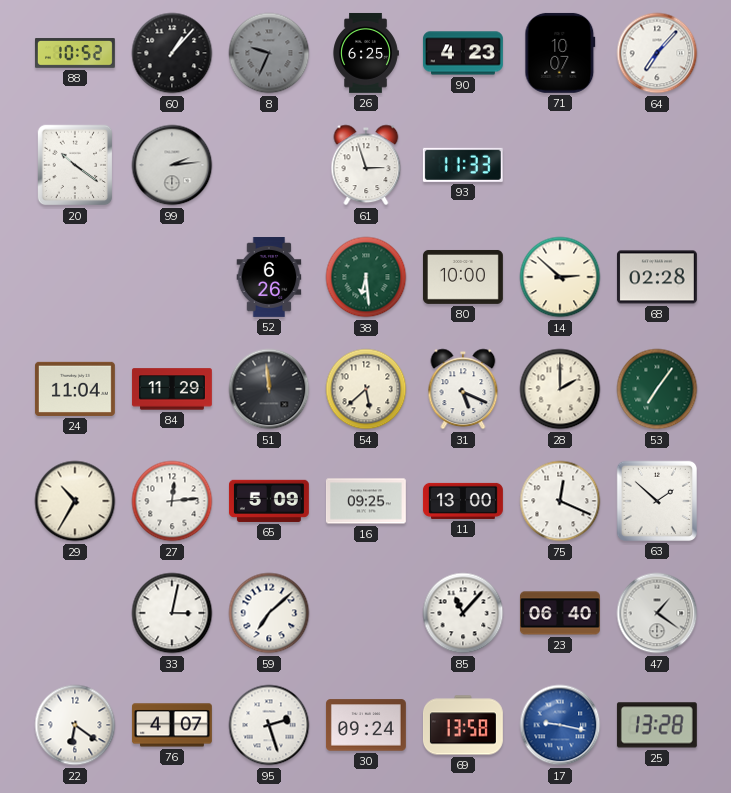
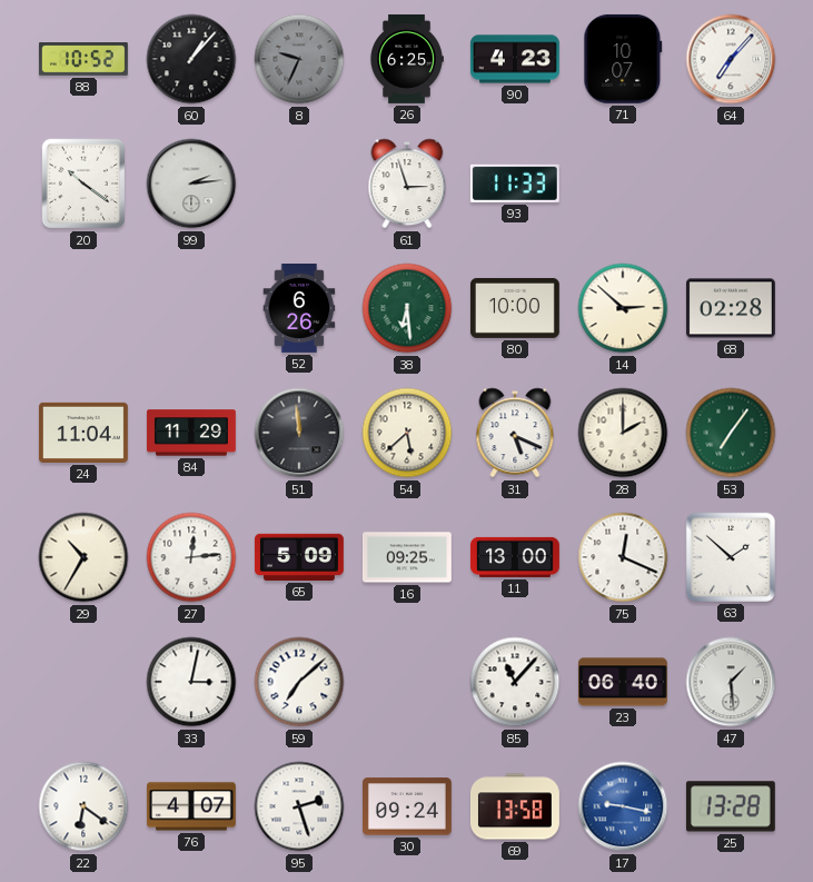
47: 1:21 -> 1:29
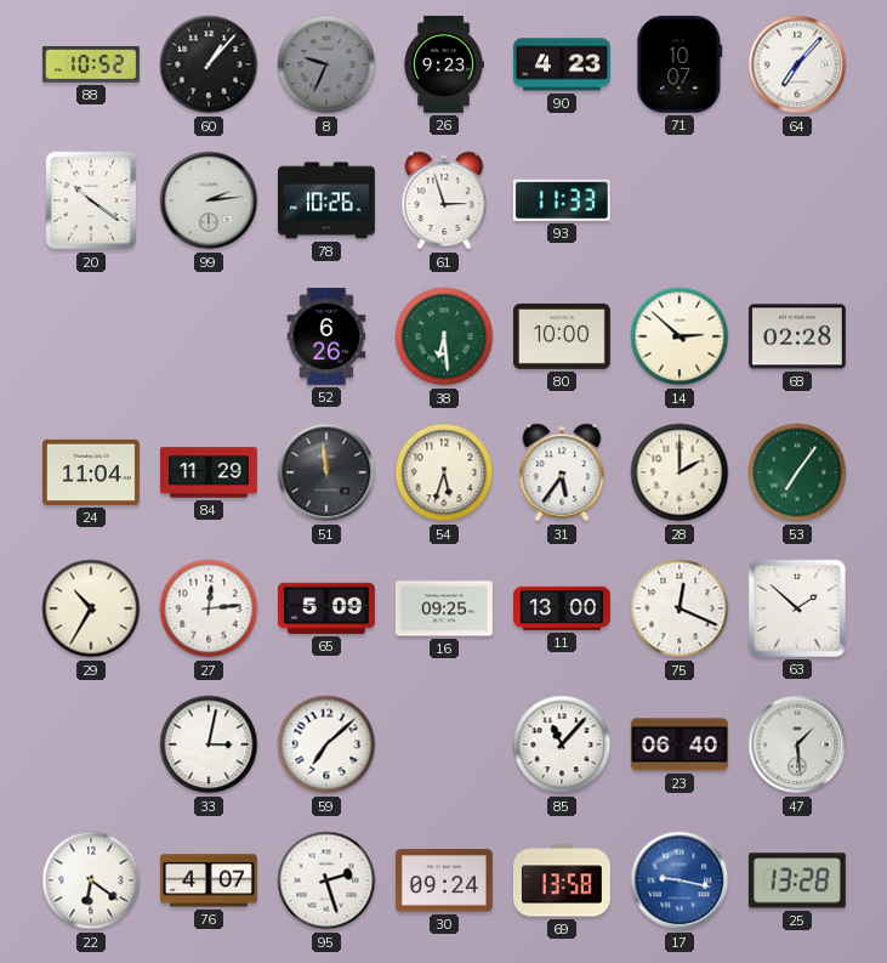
26: 6:25 -> 9:23
78: none -> 10:26
54: 5:38 -> 5:33
31: 5:19 -> 5:36
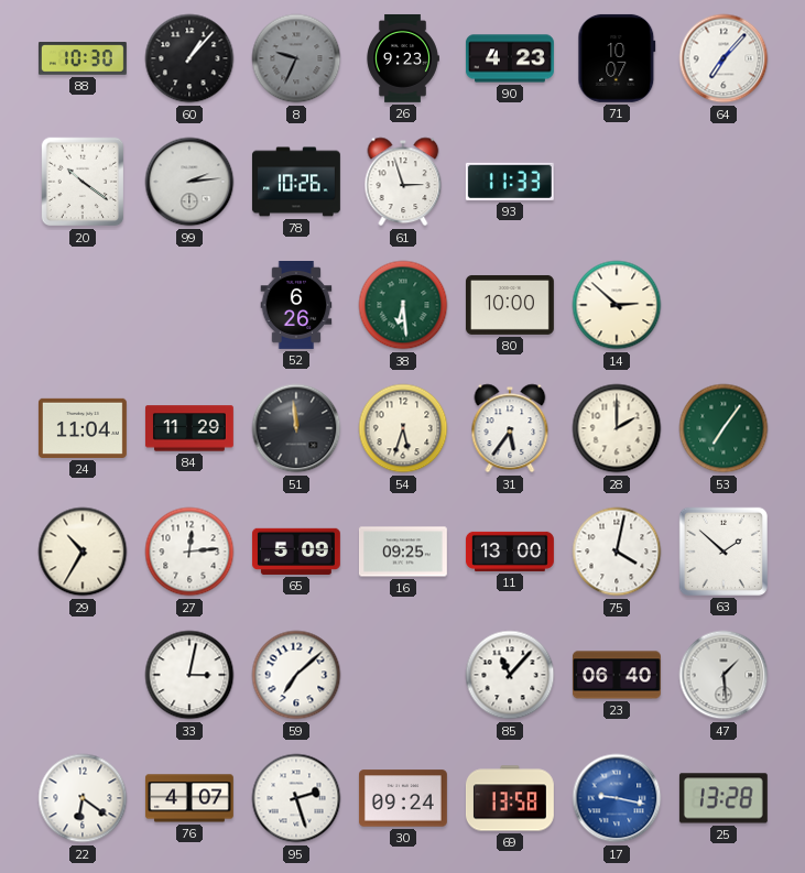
88: 10:52 -> 10:30
68: 02:28 -> none
75: 12:19 -> 4:02
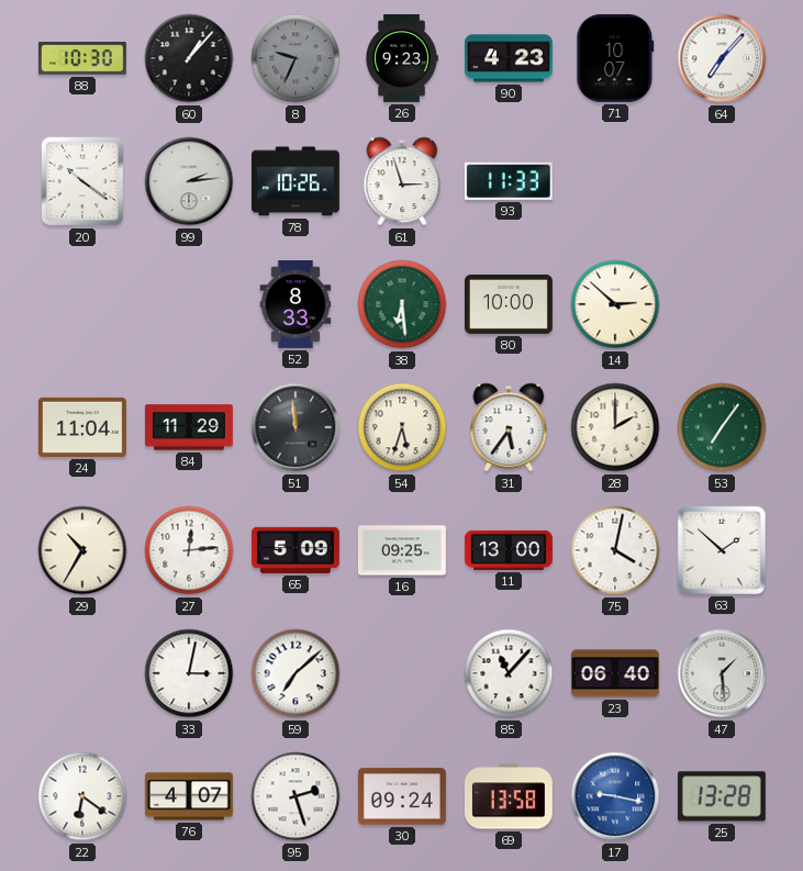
52: 6:26 -> 8:33
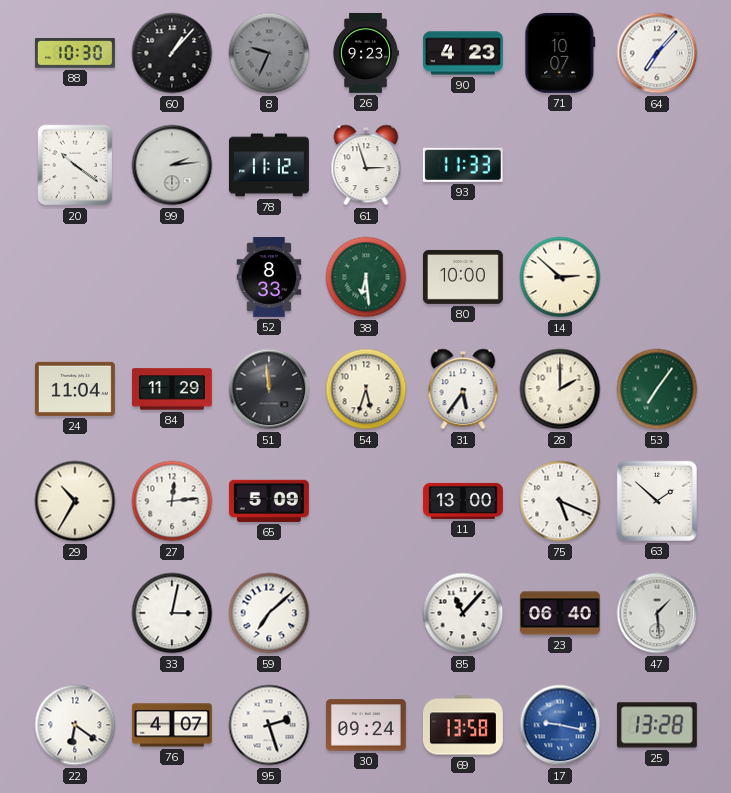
78: 10:26 -> 11:12
16: 09:25 -> none
75: 4:02 -> 5:19
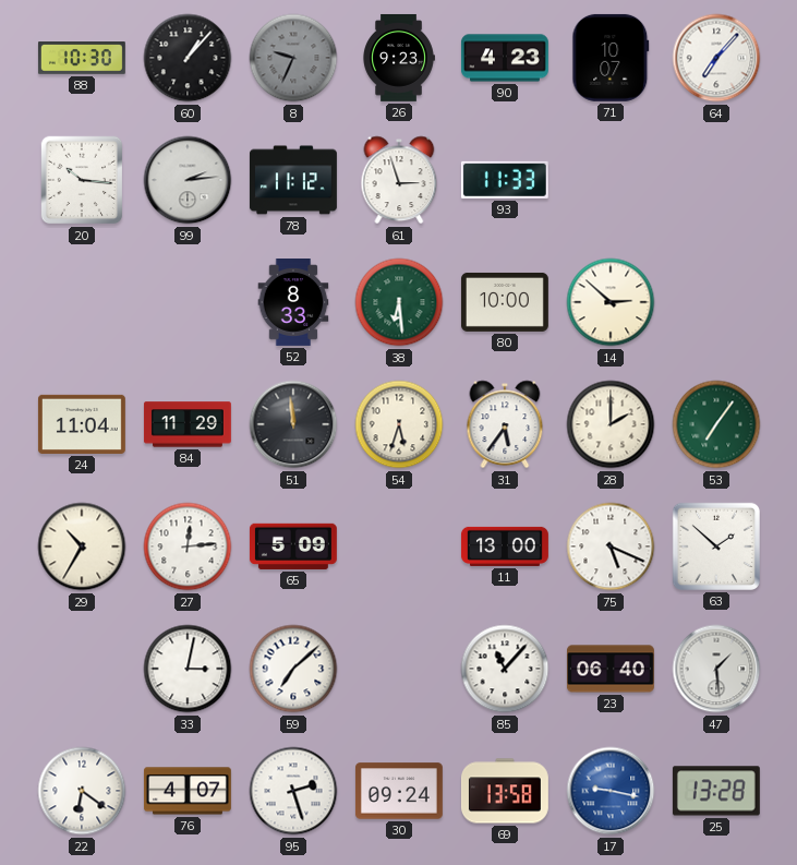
20: 10:21 -> 10:16
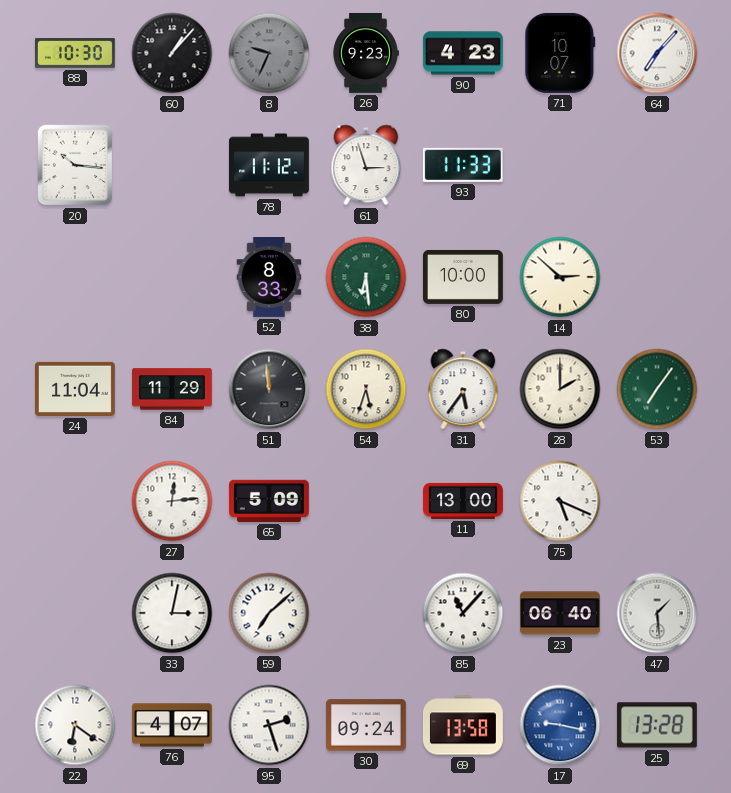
99: 2:14 -> none
29: 10:35 -> none
63: 1:52 -> none
